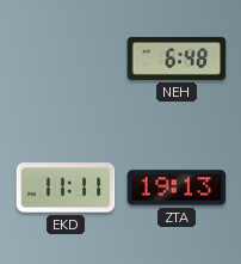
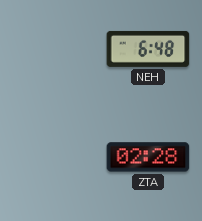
EKD: 11:11 -> none
ZTA: 19:13 -> 02:28
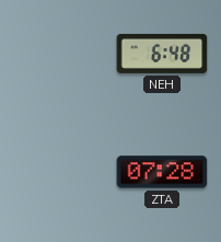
ZTA: 02:28 -> 07:28
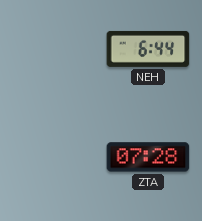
NEH: 6:48 -> 6:44
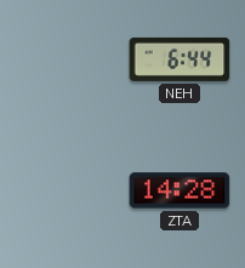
ZTA: 07:28 -> 14:28
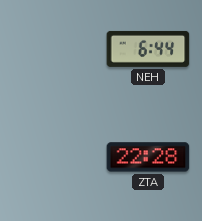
ZTA: 14:28 -> 22:28
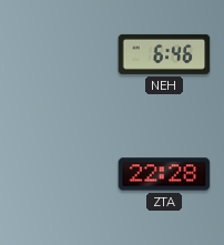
NEH: 6:44 -> 6:46
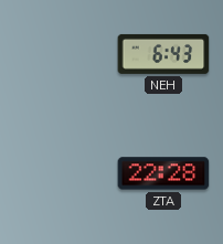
NEH: 6:46 -> 6:43
